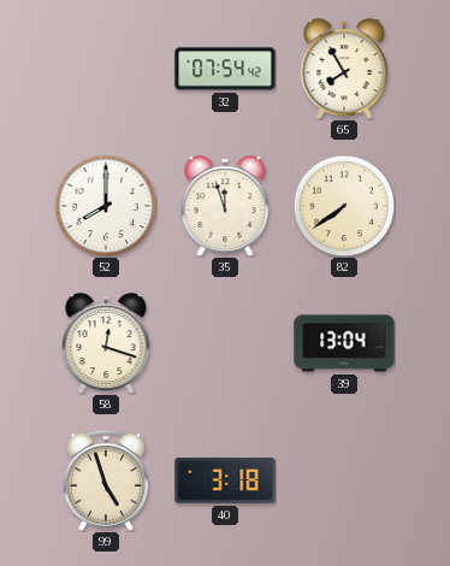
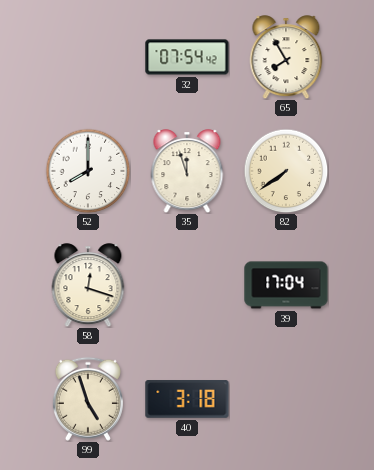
39: 13:04 -> 17:04
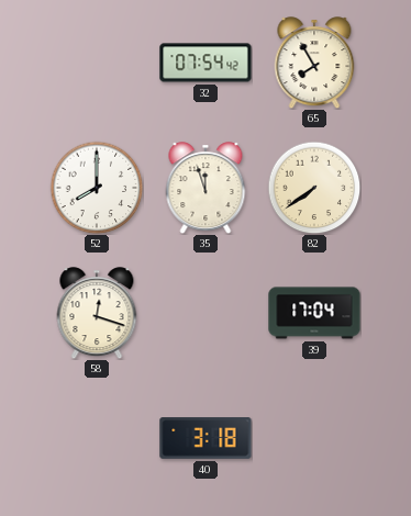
99: 4:57 -> none
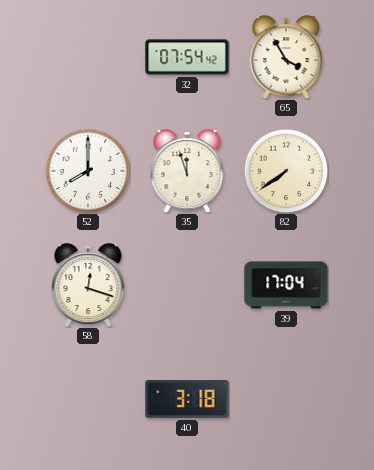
65: 7:55 -> 3:55
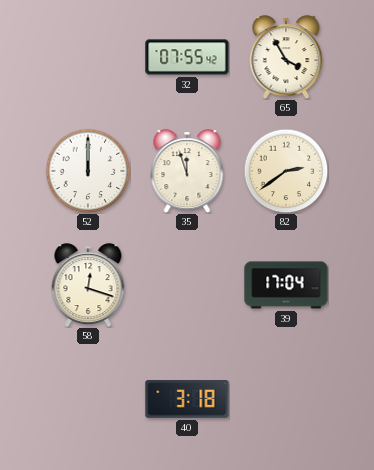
32: 07:54 -> 07:55
52: 8:00 -> 12:00
82: 7:39 -> 2:39
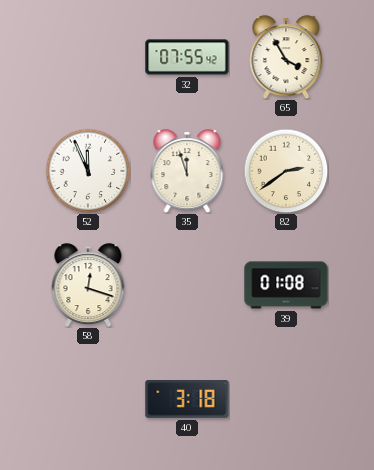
52: 12:00 -> 11:56
39: 17:04 -> 01:08
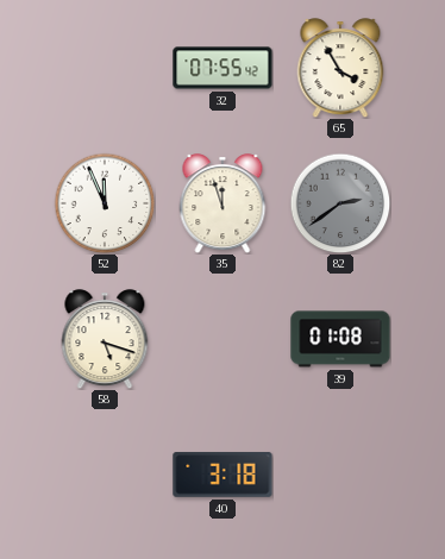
82 dial: cream -> grey
58: 12:18 -> 5:18
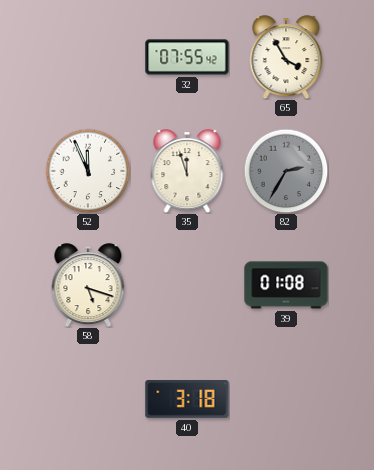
82: 2:39 -> 2:35
